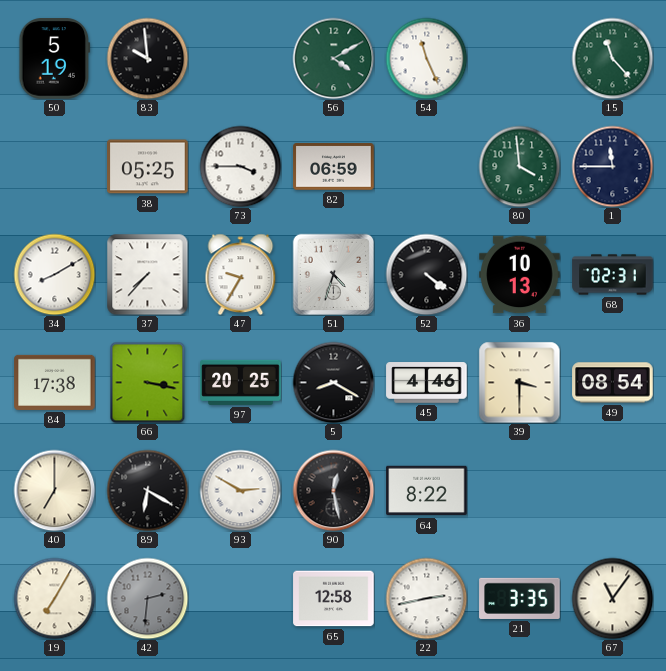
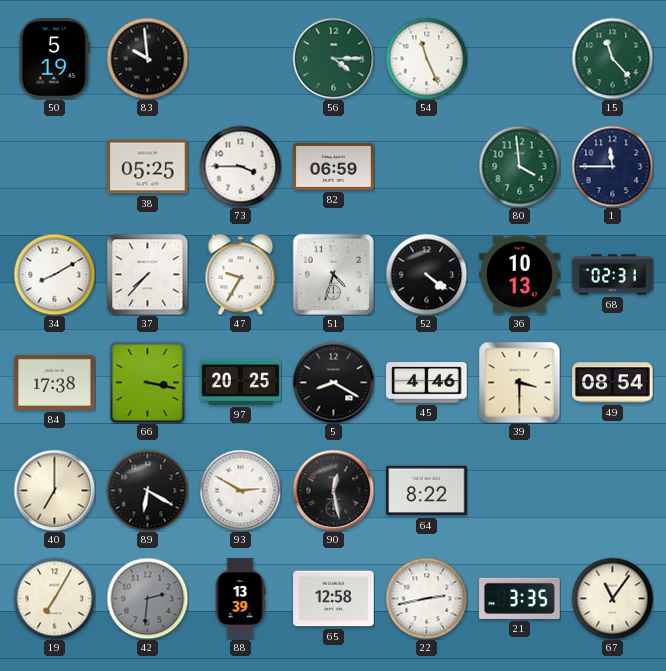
56: 4:10 -> 4:15
88: none -> 13:39
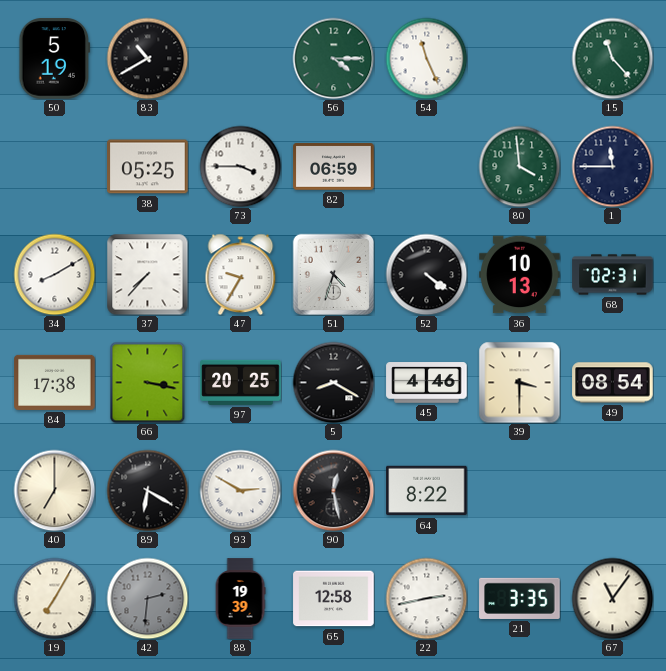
83: 9:59 -> 10:40
88: 13:39 -> 19:39
